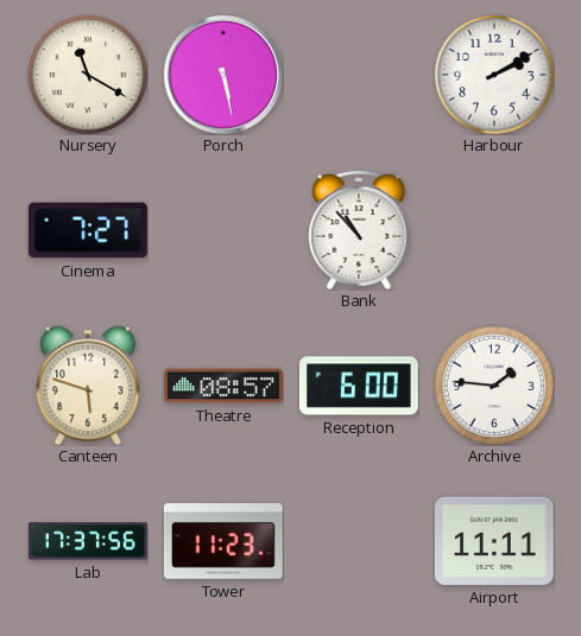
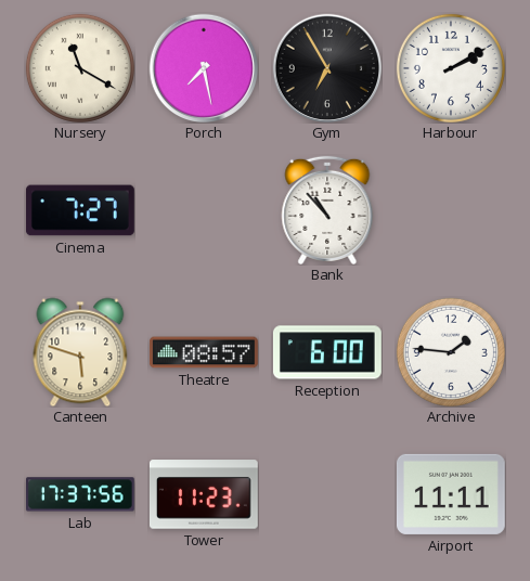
Porch: 5:28 -> 7:28
Gym: none -> 6:55
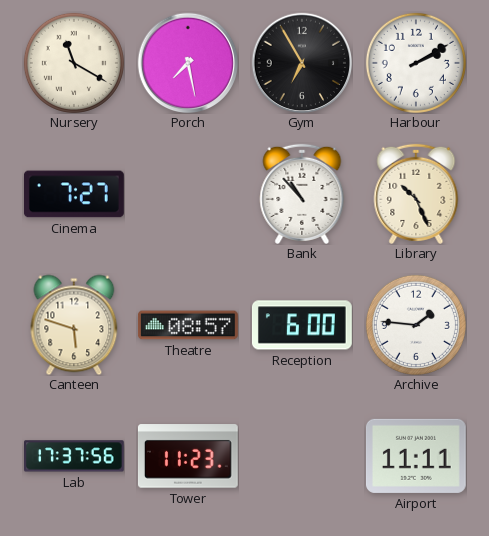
Library: none -> 10:26
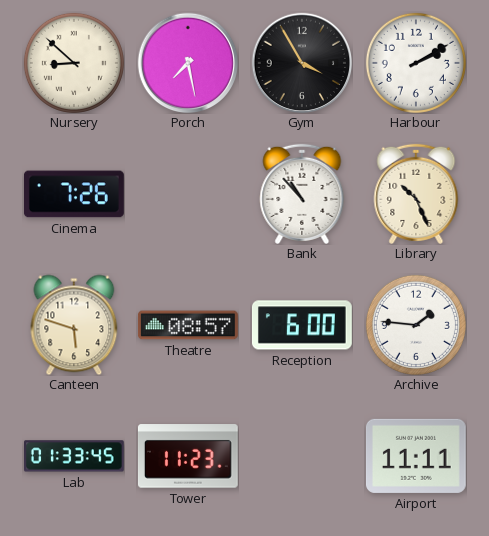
Nursery: 11:20 -> 8:52
Gym: 6:55 -> 3:55
Cinema: 7:27 -> 7:26
Lab: 17:37 -> 01:33
